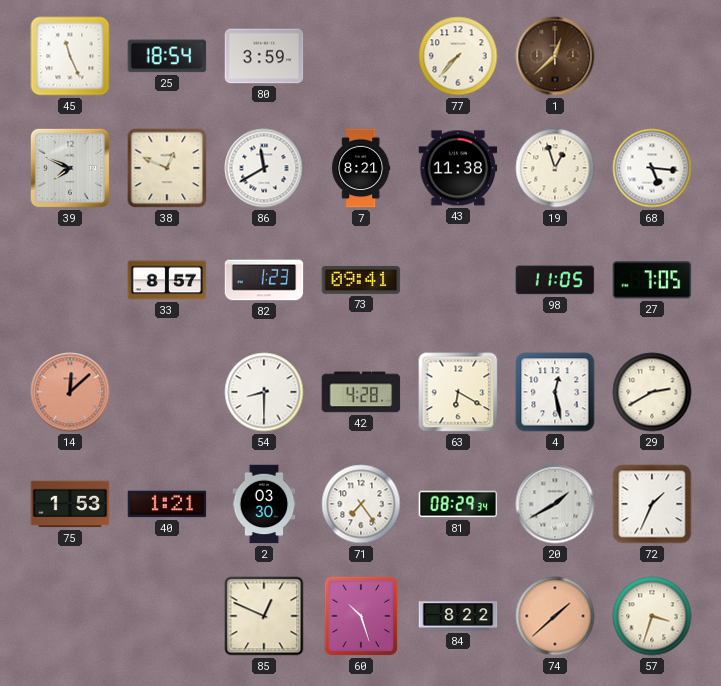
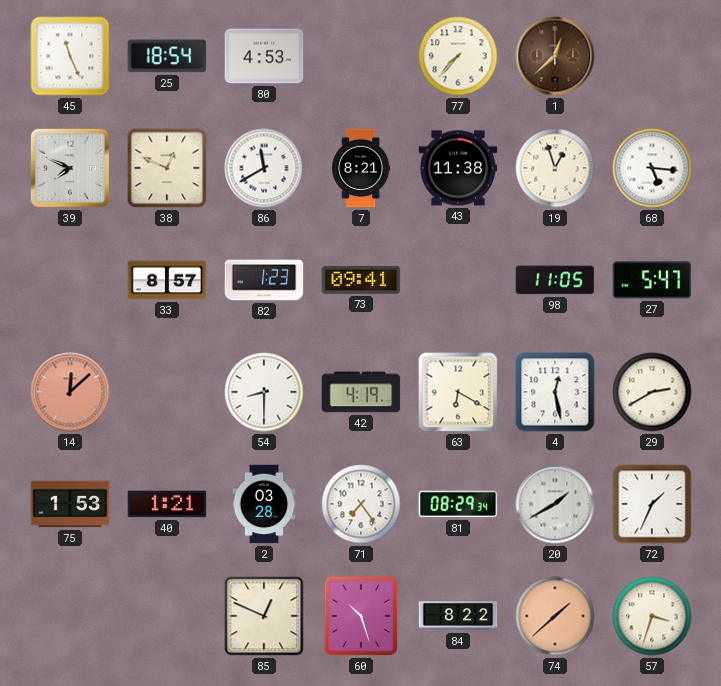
80: 3:59 -> 4:53
27: 7:05 -> 5:47
42: 4:28 -> 4:19
2: 03:30 -> 03:28
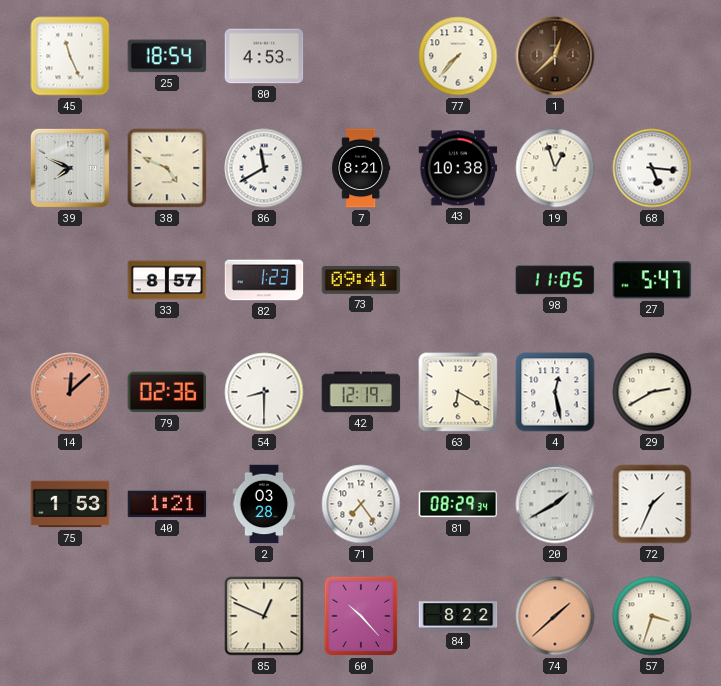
38: 12:49 -> 4:49
43: 11:38 -> 10:38
79: none -> 02:36
42: 4:19 -> 12:19
60: 10:27 -> 10:23
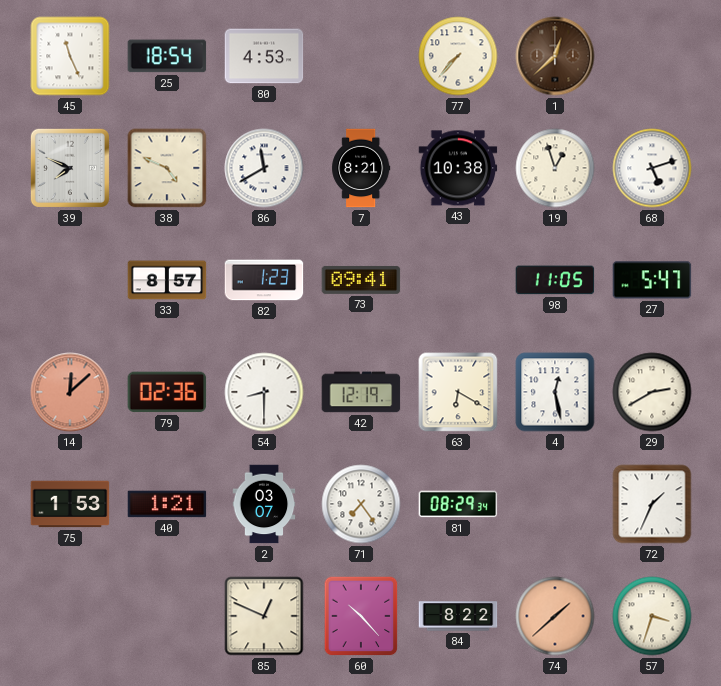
68: 5:16 -> 5:12
2: 03:28 -> 03:07
20: 1:40 -> none
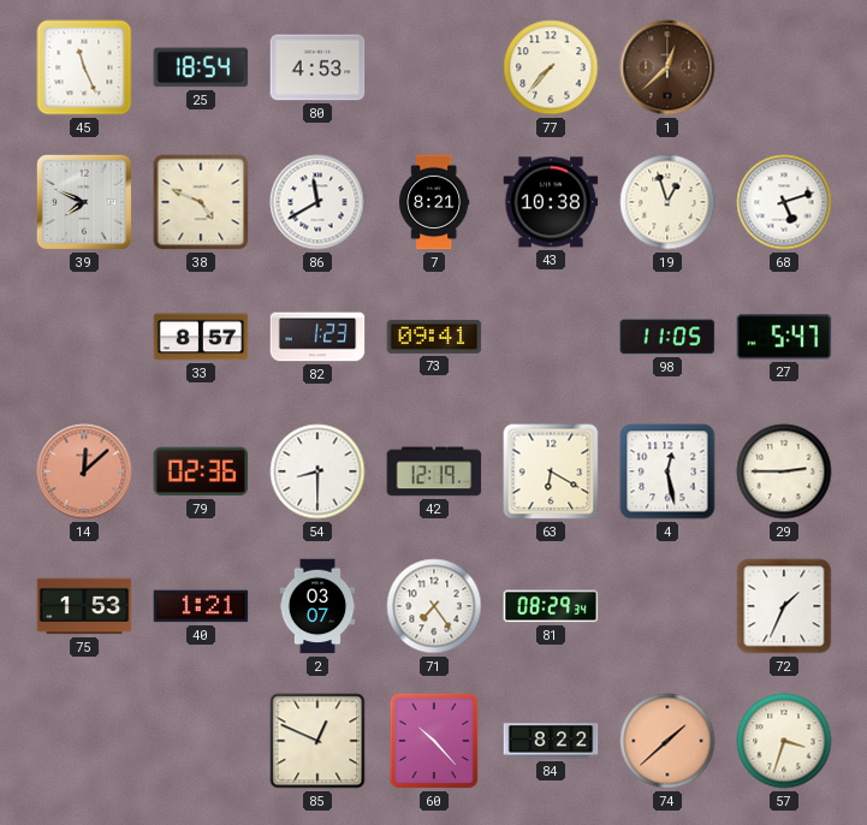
29: 2:40 -> 2:45
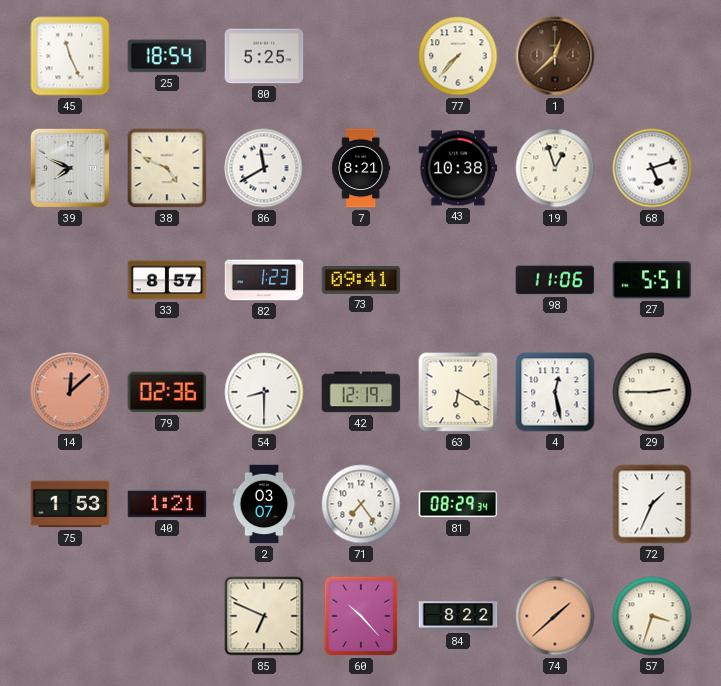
80: 4:53 -> 5:25
98: 11:05 -> 11:06
27: 5:47 -> 5:51
85: 12:49 -> 6:49
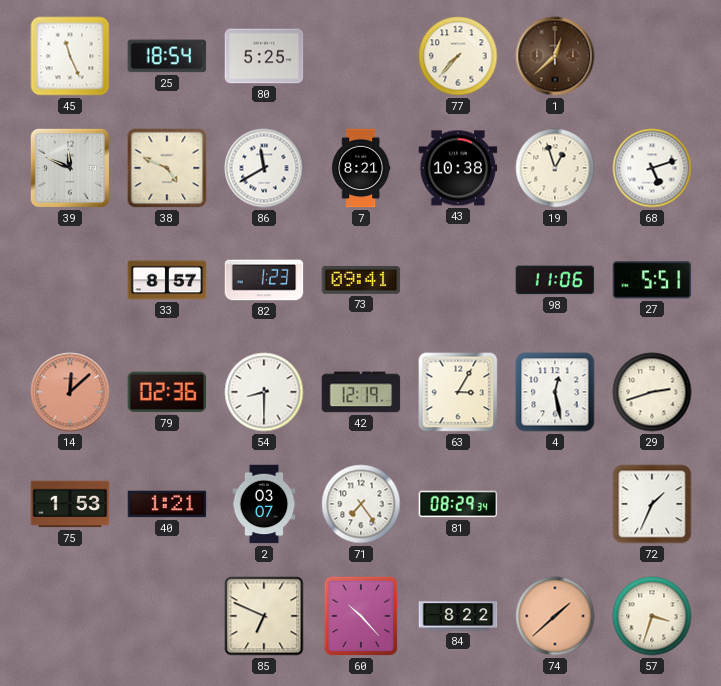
39: 7:49 -> 11:49
63: 6:20 -> 3:05
29: 2:45 -> 2:42
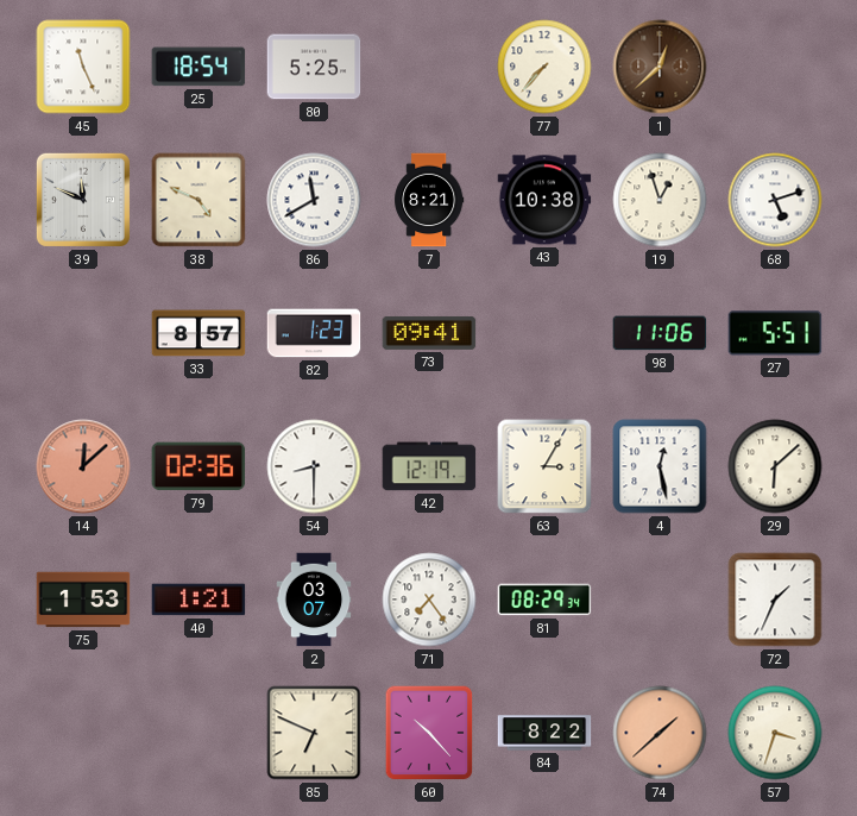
29: 2:42 -> 6:08
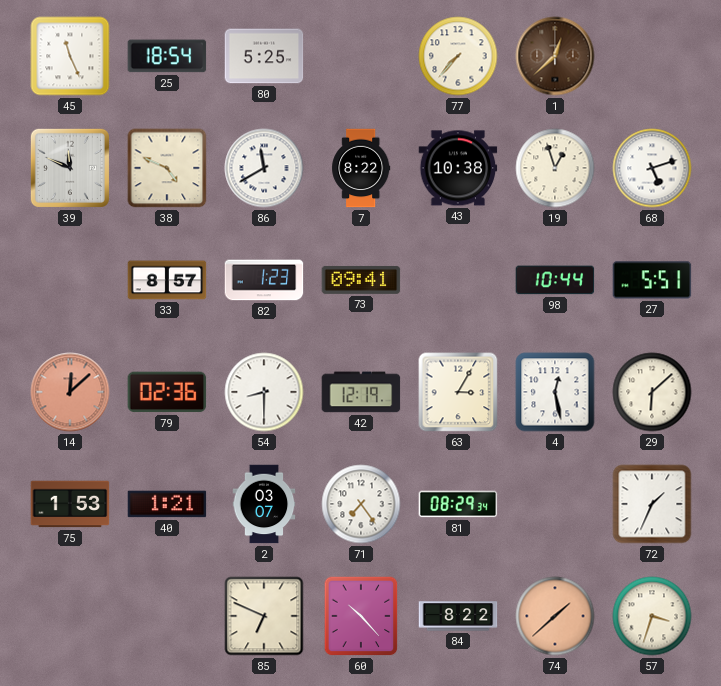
7: 8:21 -> 8:22
98: 11:06 -> 10:44
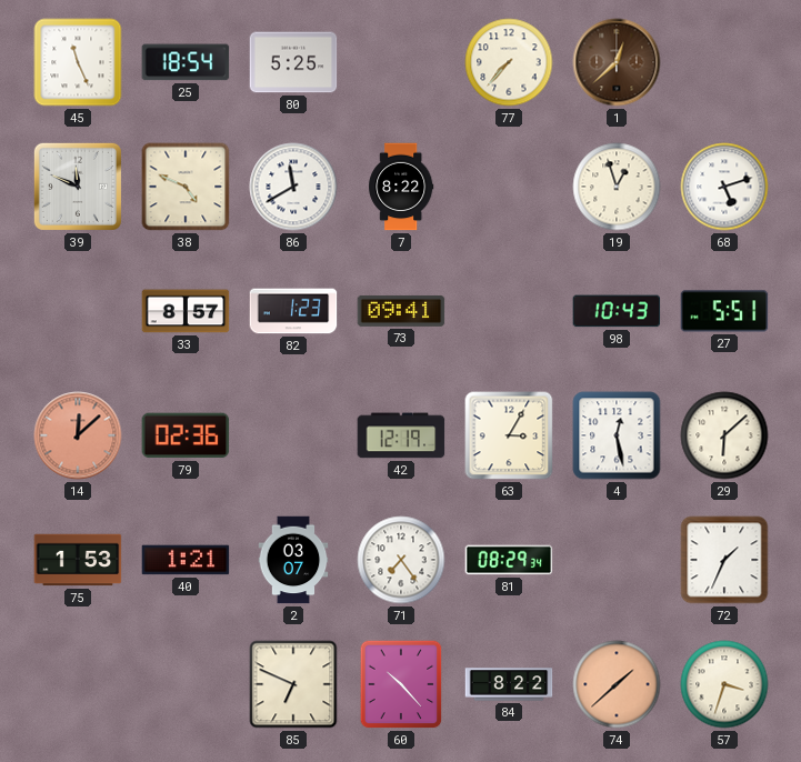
43: 10:38 -> none
98: 10:44 -> 10:43
54: 8:30 -> none
